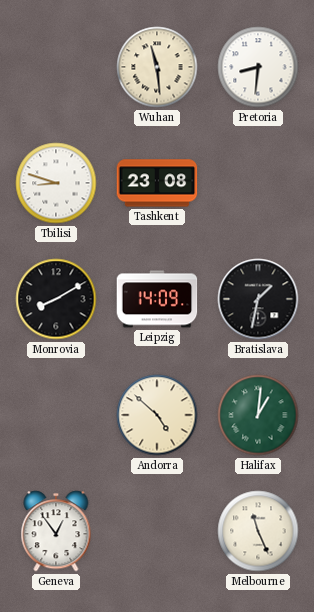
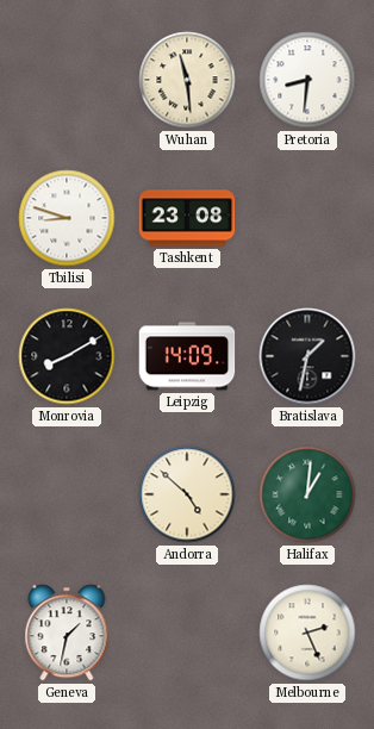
Geneva: 12:54 -> 1:32
Melbourne: 11:26 -> 2:26
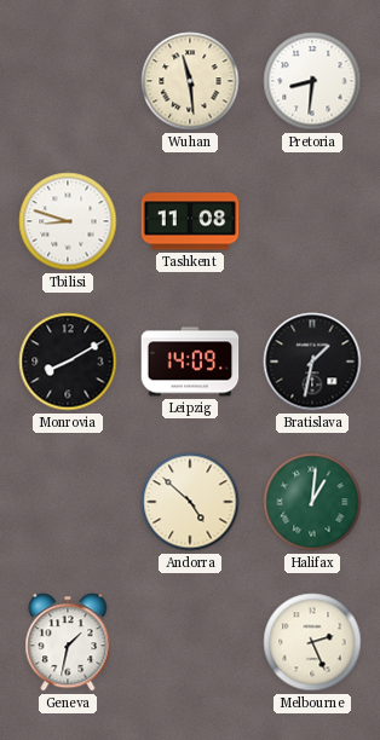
Tashkent: 23:08 -> 11:08
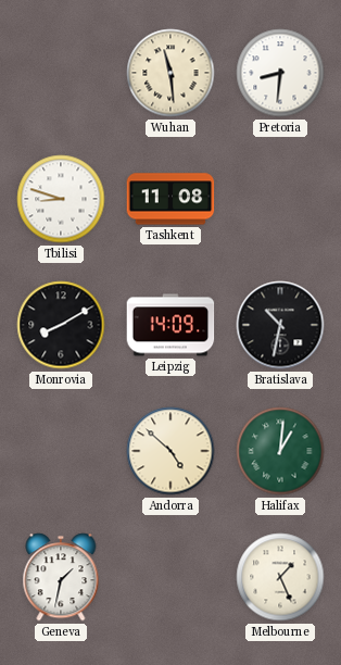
Bratislava: 1:32 -> 10:32
Melbourne: 2:26 -> 1:26
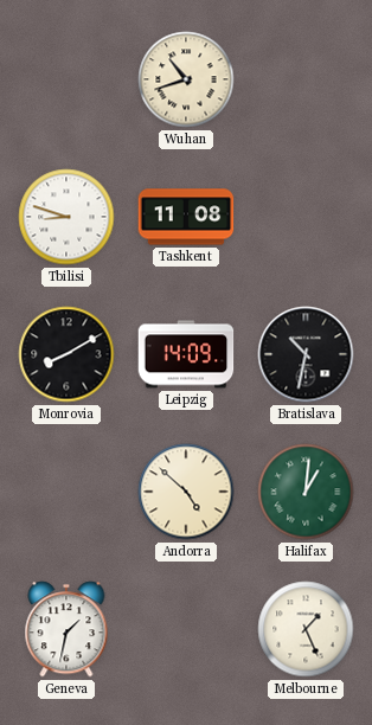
Wuhan: 11:29 -> 10:42
Pretoria: 8:31 -> none
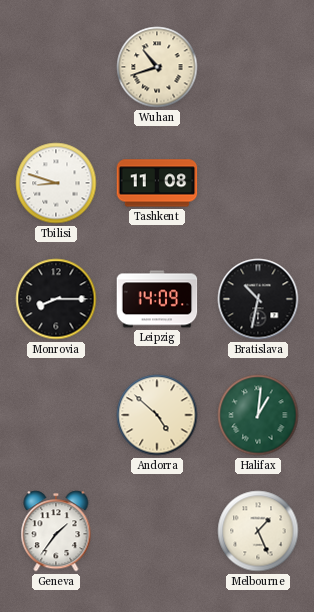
Monrovia: 8:10 -> 8:15
Geneva: 1:32 -> 1:36
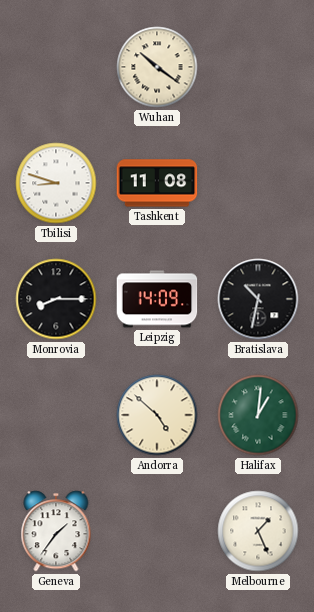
Wuhan: 10:42 -> 10:21
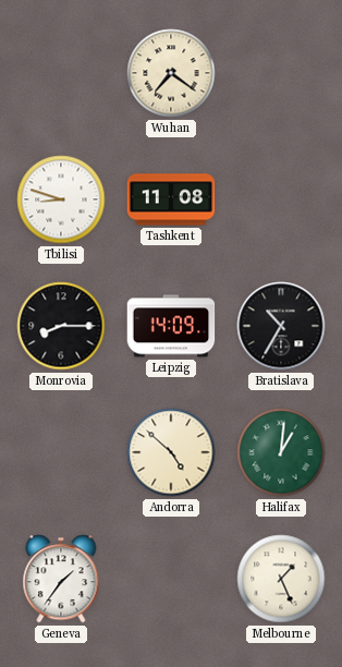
Wuhan: 10:21 -> 7:21
Bratislava: 10:32 -> 10:35
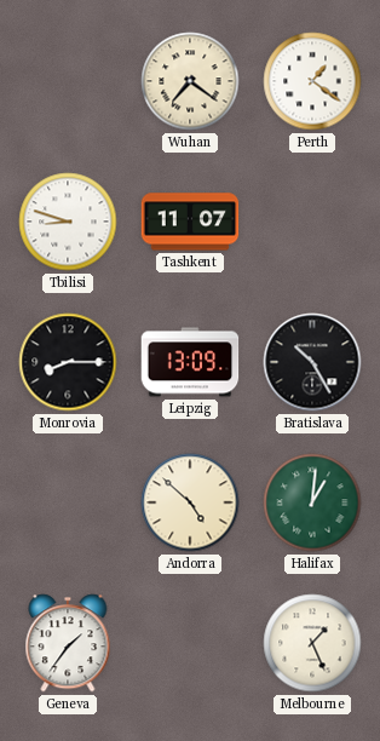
Perth: none -> 1:21
Tashkent: 11:08 -> 11:07
Leipzig: 14:09 -> 13:09
Bratislava: 10:35 -> 10:25
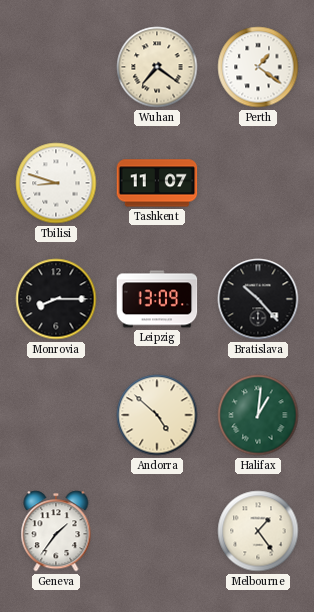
Bratislava: 10:25 -> 10:23
Melbourne: 1:26 -> 1:24
